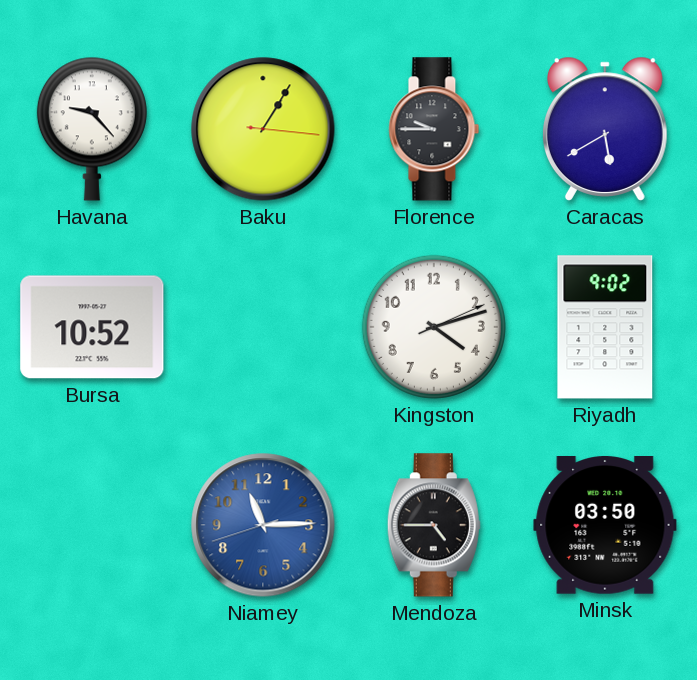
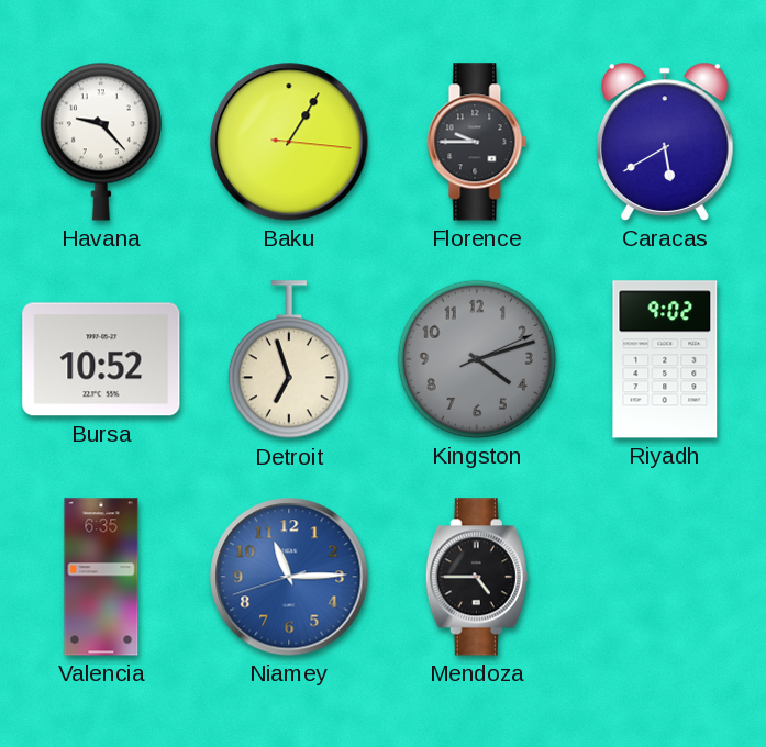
Detroit: none -> 6:57
Kingston dial: white -> grey
Valencia: none -> 6:35
Minsk: 03:50 -> none
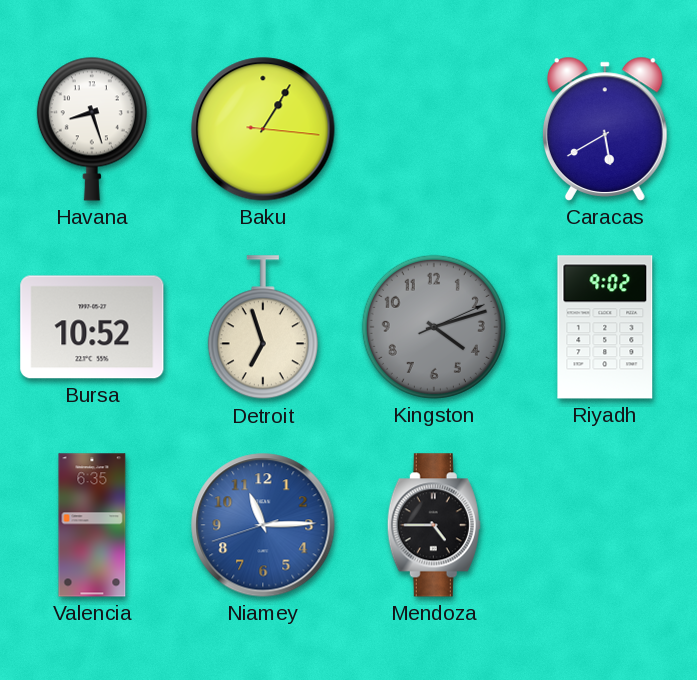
Havana: 9:23 -> 8:27
Florence: 9:45 -> none
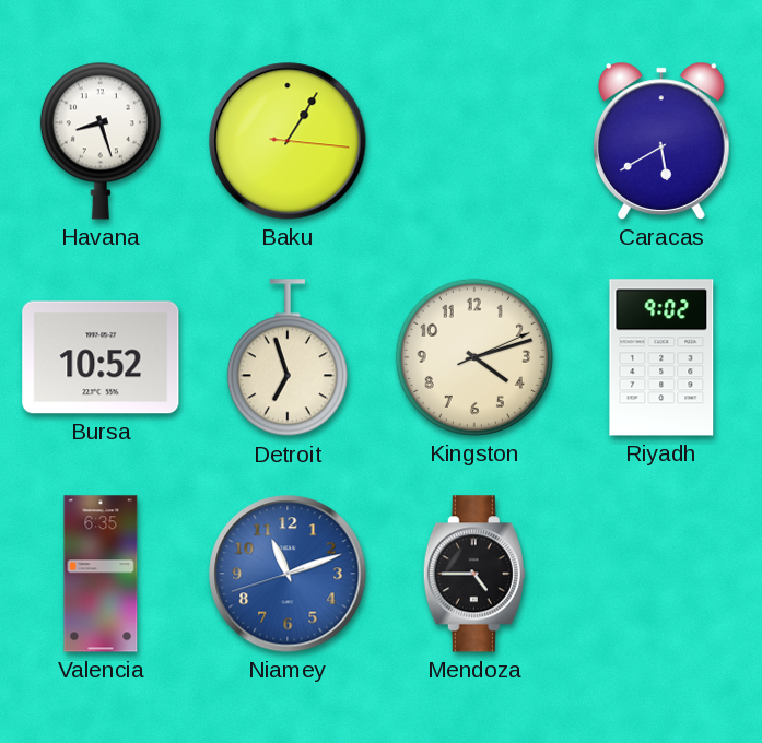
Kingston dial: grey -> cream
Niamey: 11:14 -> 11:11
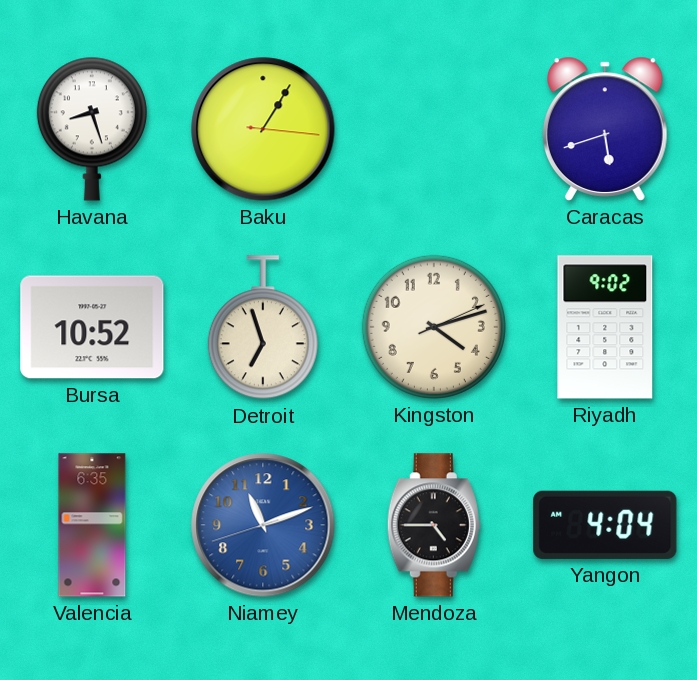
Caracas: 5:40 -> 5:42
Yangon: none -> 4:04
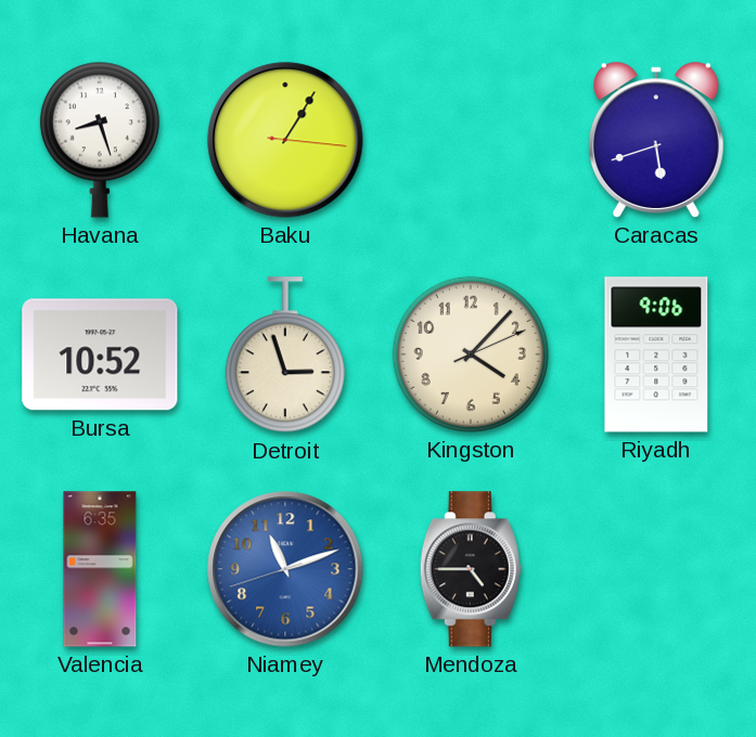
Detroit: 6:57 -> 2:57
Kingston: 4:12 -> 4:07
Riyadh: 9:02 -> 9:06
Yangon: 4:04 -> none
